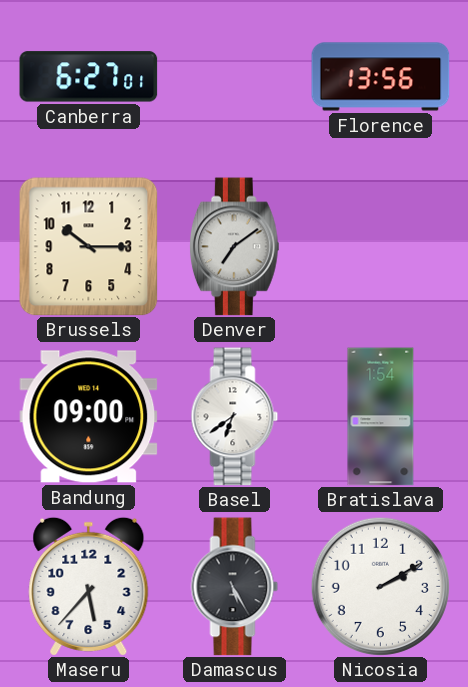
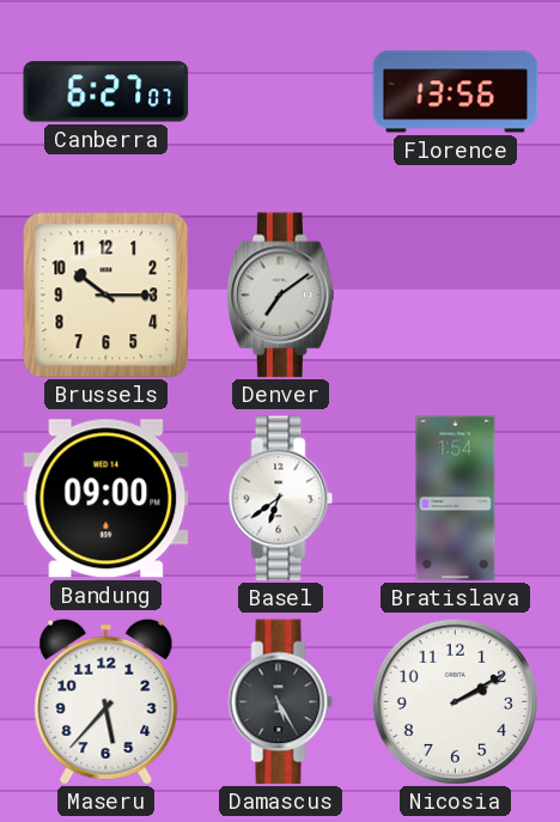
Canberra: 6:27:01 -> 6:27:07
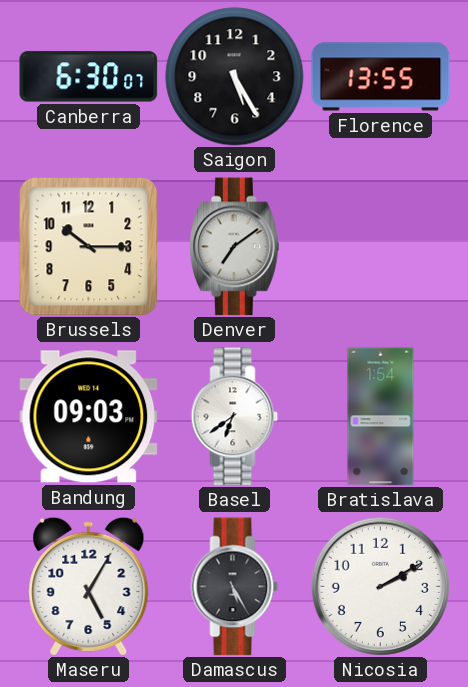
Canberra: 6:27 -> 6:30
Saigon: none -> 5:25
Florence: 13:56 -> 13:55
Bandung: 09:00 -> 09:03
Maseru: 5:37 -> 5:05
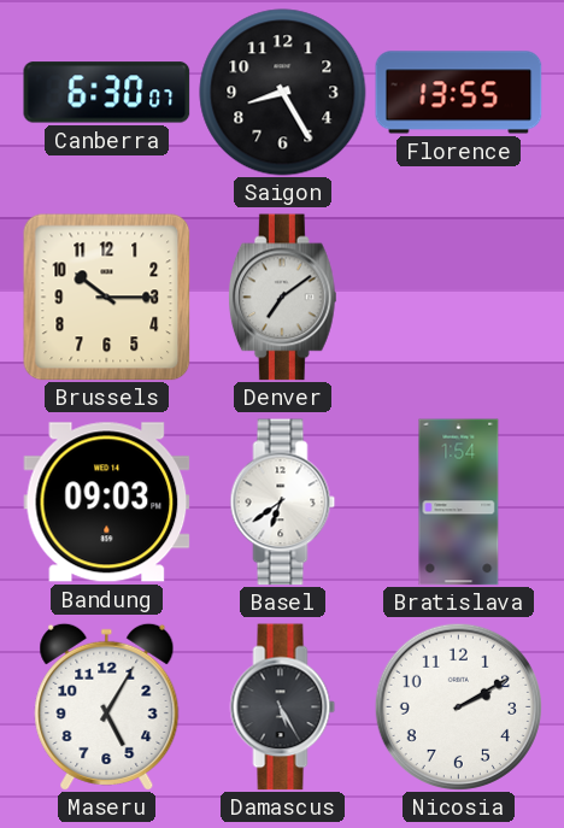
Saigon: 5:25 -> 8:25
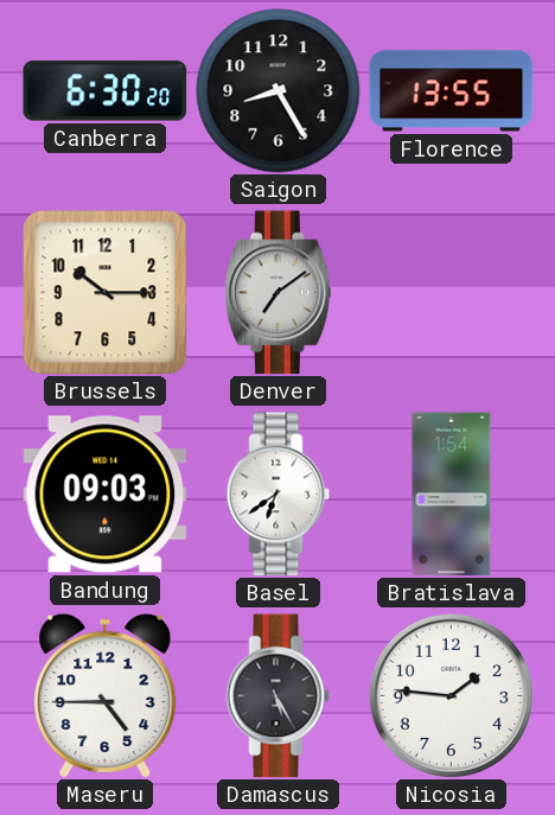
Canberra: 6:30:07 -> 6:30:20
Maseru: 5:05 -> 4:45
Nicosia: 2:10 -> 1:46
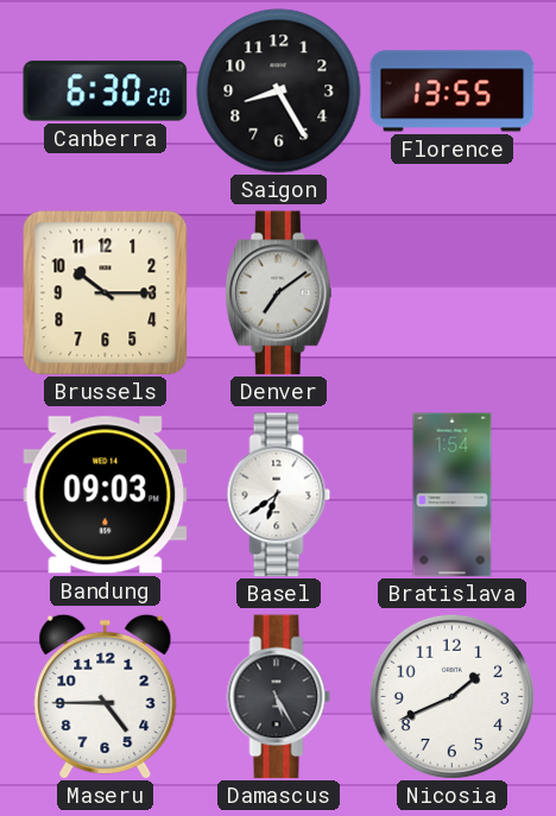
Nicosia: 1:46 -> 1:41
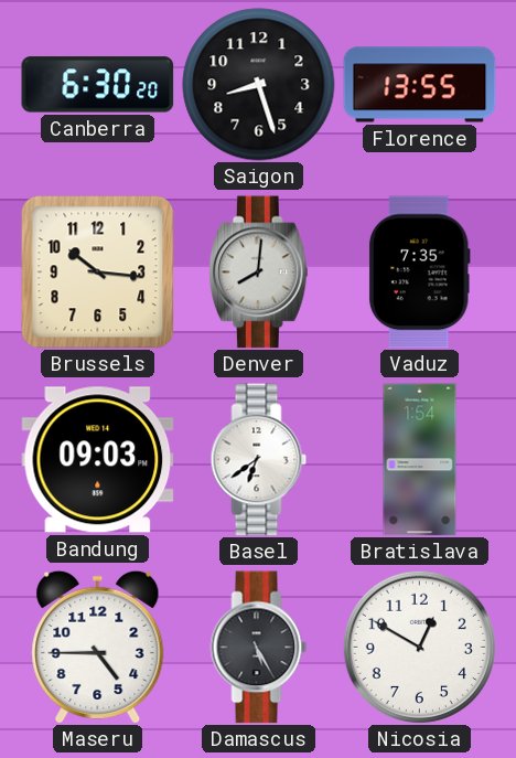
Saigon: 8:25 -> 8:27
Brussels: 10:15 -> 10:16
Denver: 7:09 -> 8:01
Vaduz: none -> 7:35
Nicosia: 1:41 -> 12:50
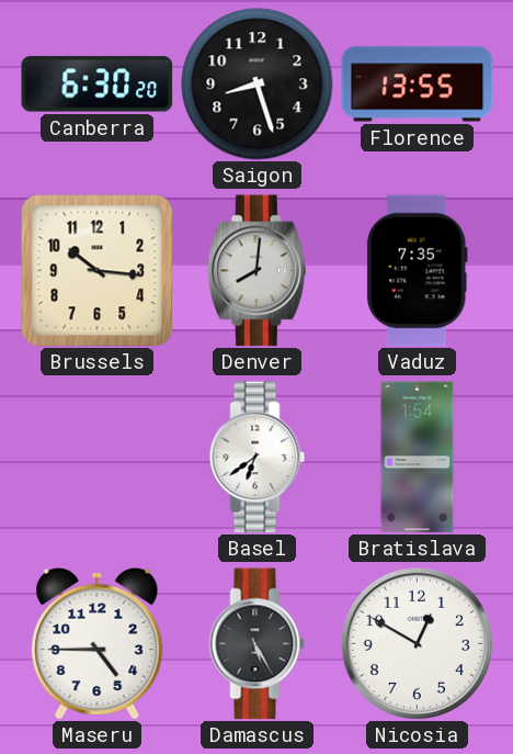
Bandung: 09:03 -> none
